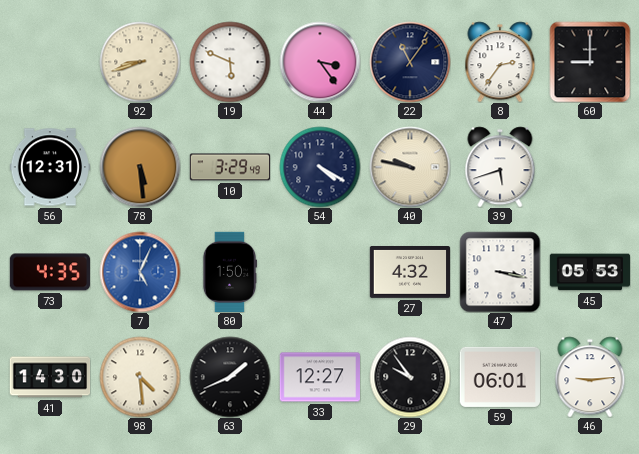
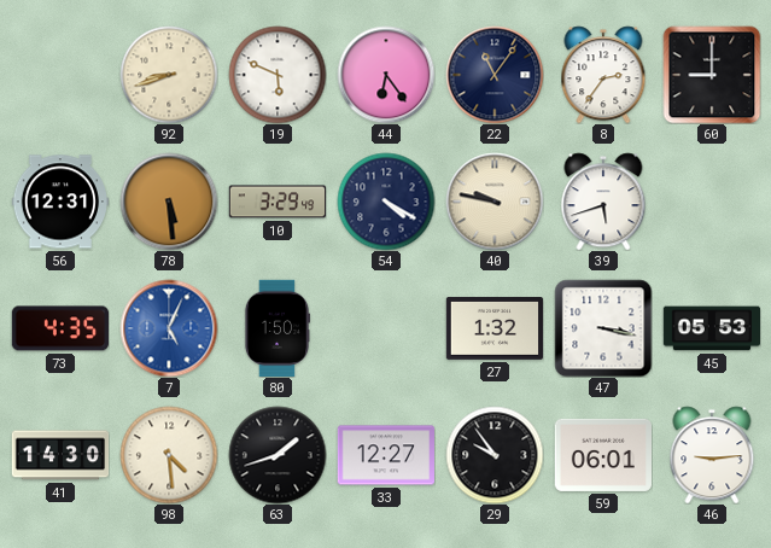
44: 3:24 -> 6:24
27: 4:32 -> 1:32
63: 1:41 -> 1:42
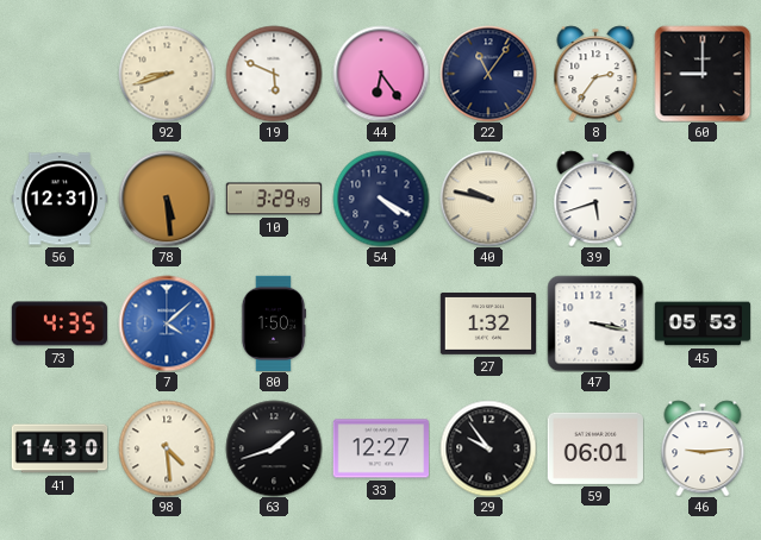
7: 5:04 -> 4:08
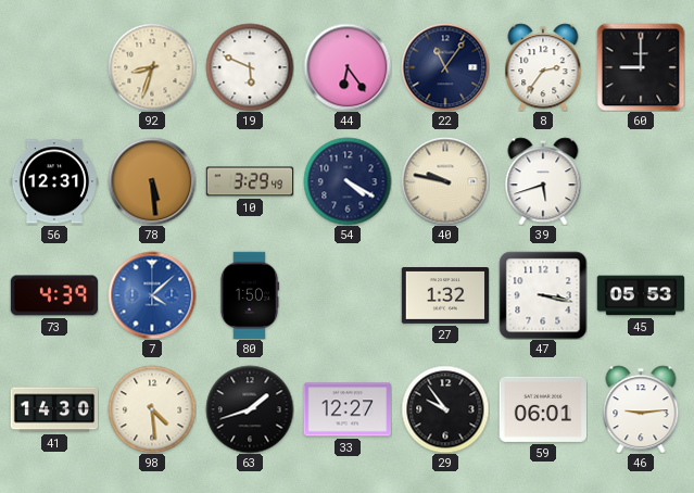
92: 8:42 -> 8:33
73: 4:35 -> 4:39
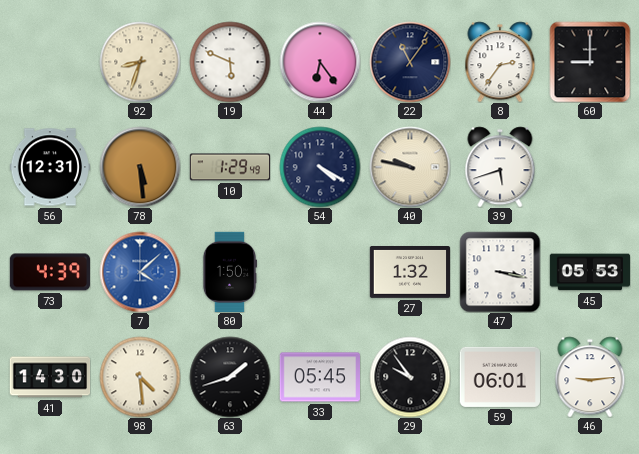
10: 3:29 -> 1:29
33: 12:27 -> 05:45
